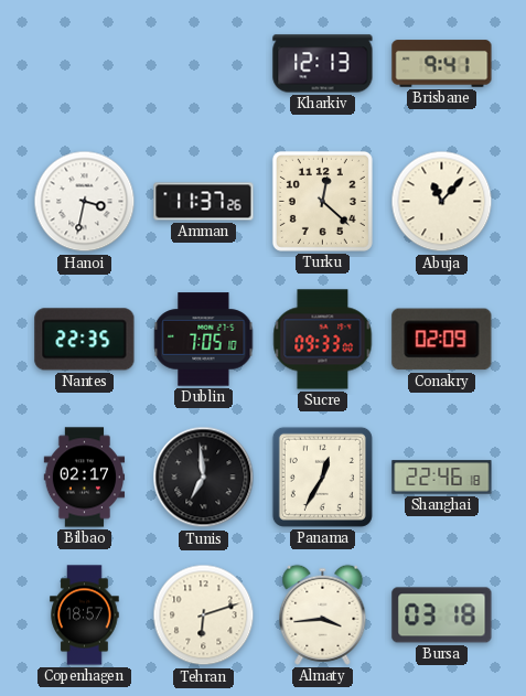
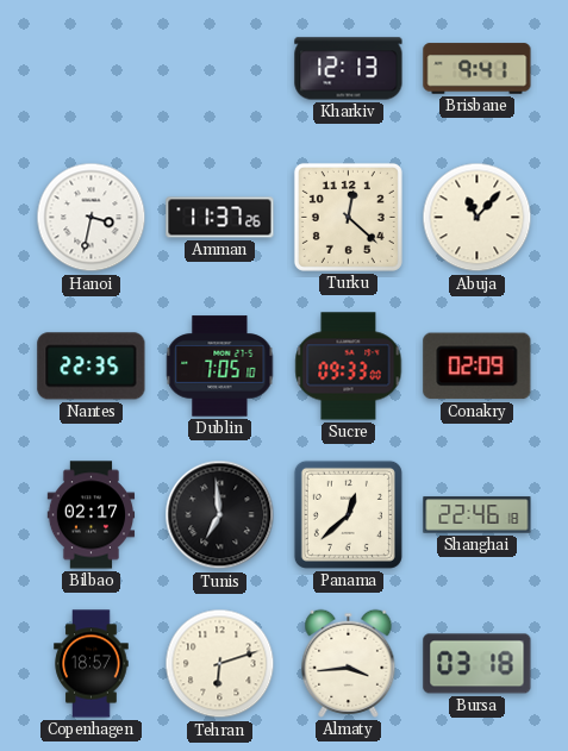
Panama: 12:35 -> 12:38
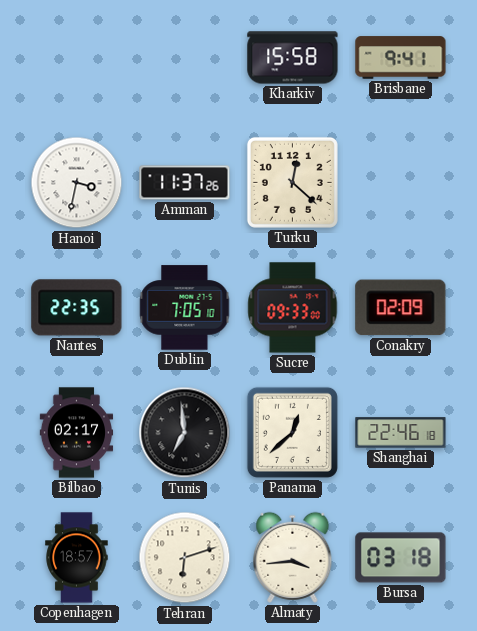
Kharkiv: 12:13 -> 15:58
Abuja: 11:07 -> none
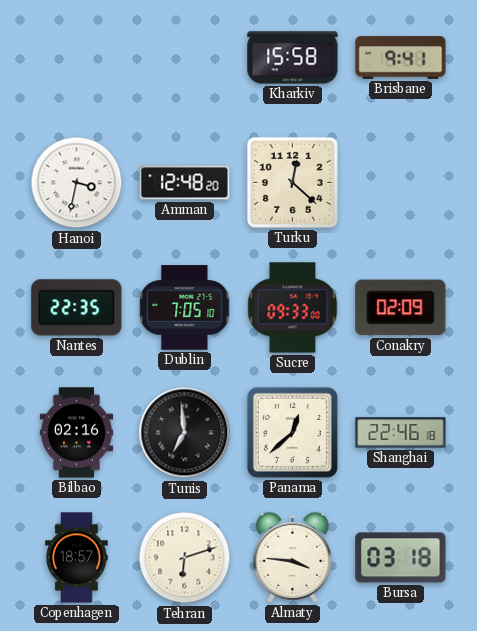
Amman: 11:37 -> 12:48
Bilbao: 02:17 -> 02:16
Almaty: 3:44 -> 3:46
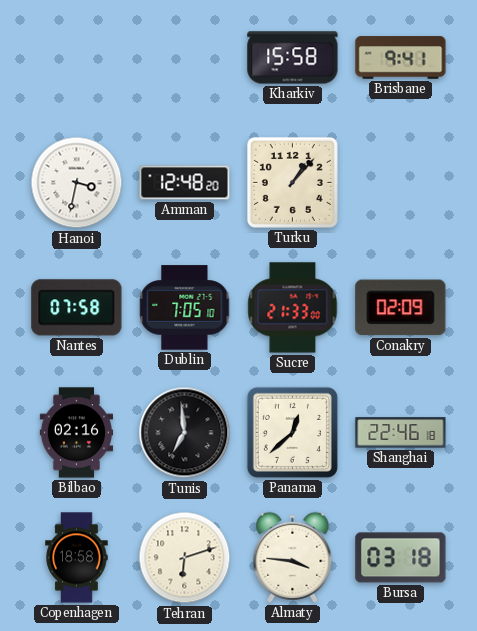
Turku: 12:22 -> 1:07
Nantes: 22:35 -> 07:58
Sucre: 09:33 -> 21:33
Copenhagen: 18:57 -> 18:58
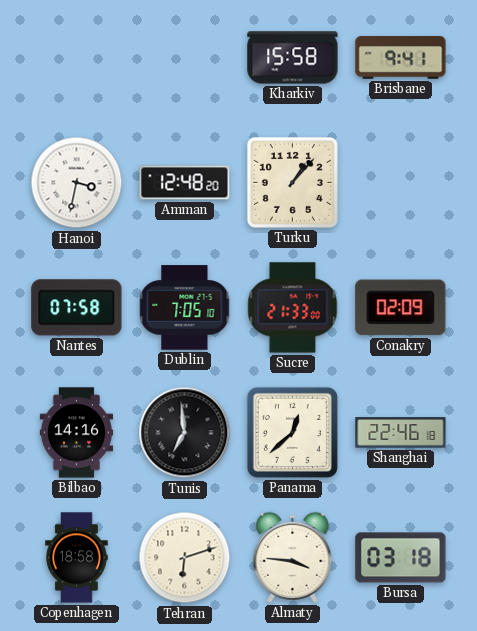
Bilbao: 02:16 -> 14:16
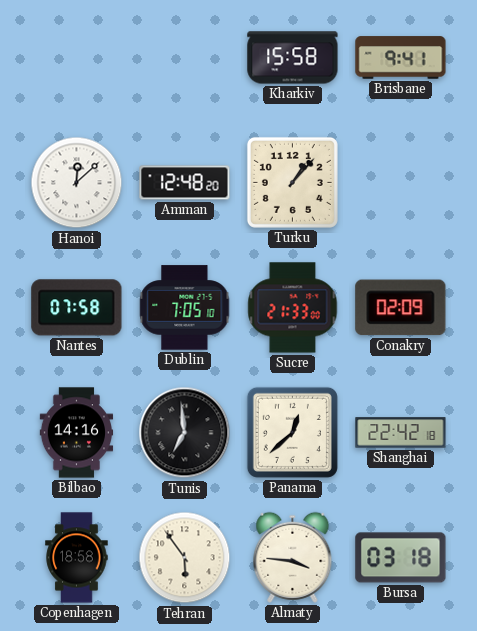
Hanoi: 3:32 -> 12:08
Shanghai: 22:46 -> 22:42
Tehran: 6:12 -> 5:54
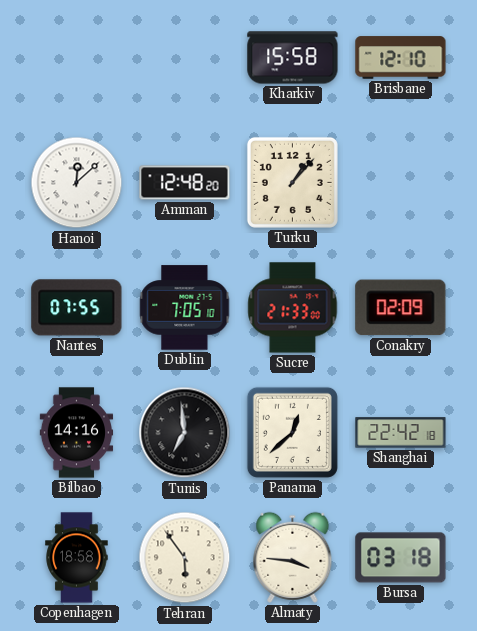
Brisbane: 9:41 -> 12:10
Nantes: 07:58 -> 07:55
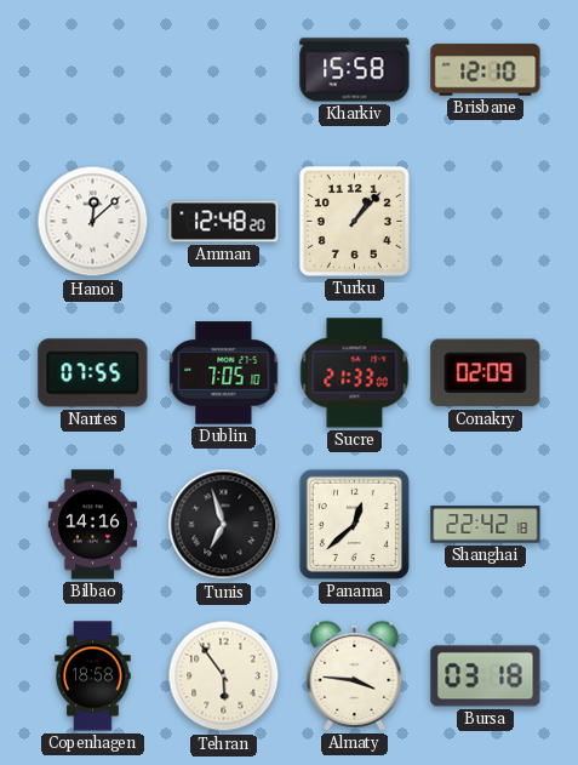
Tunis: 6:59 -> 6:57
